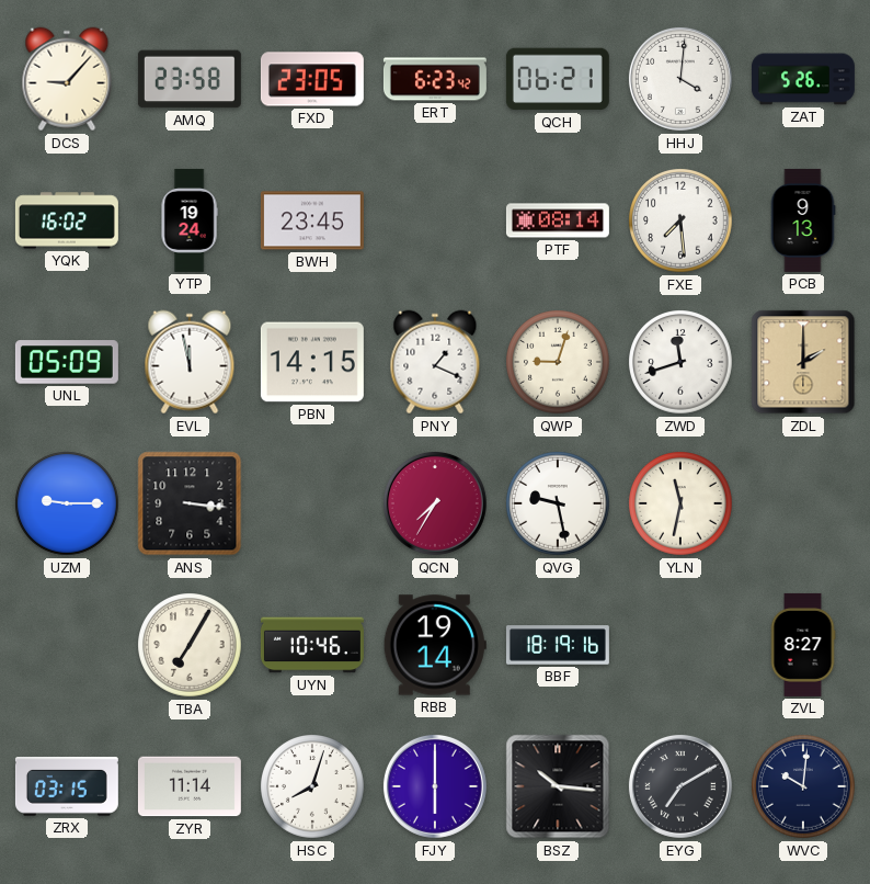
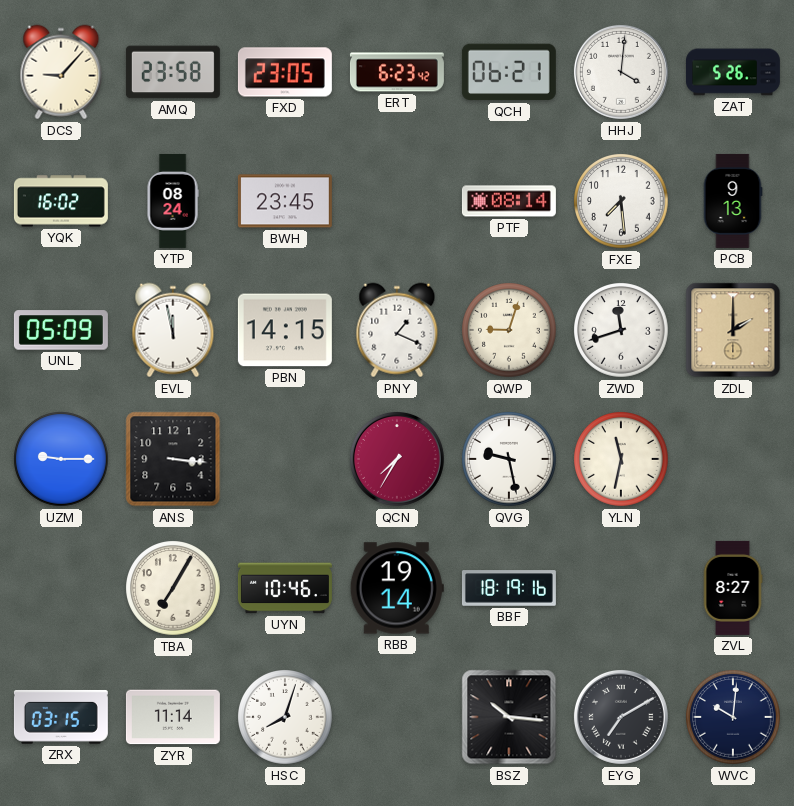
YTP: 19:24 -> 08:24
FJY: 6:00 -> none
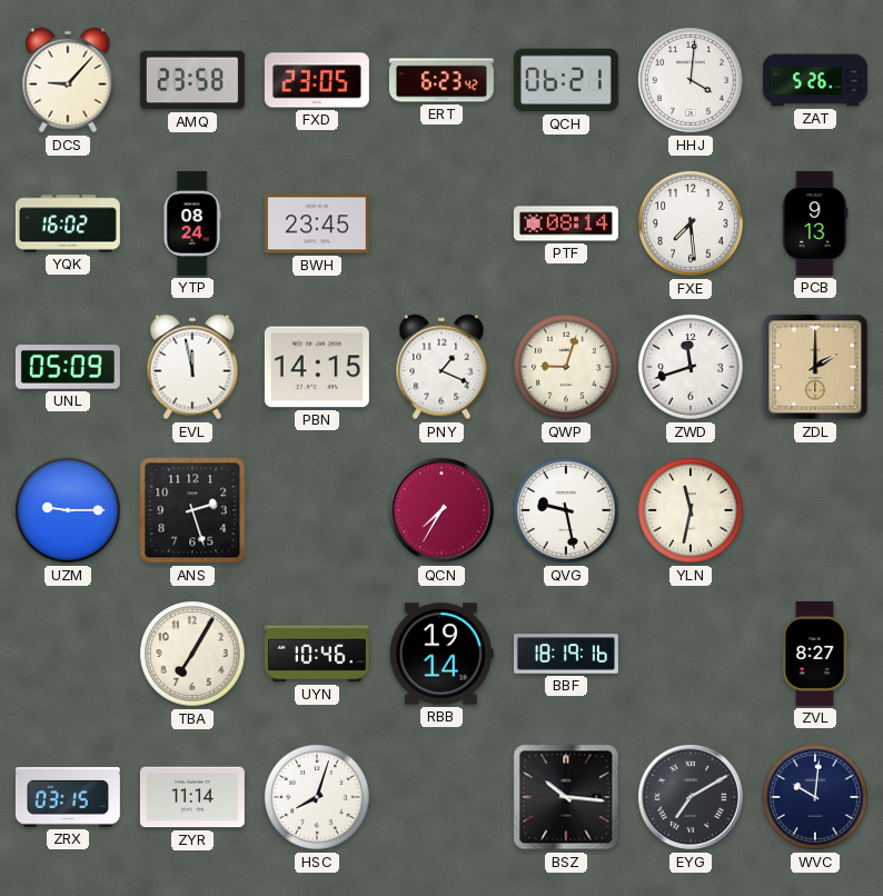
ANS: 3:16 -> 2:27
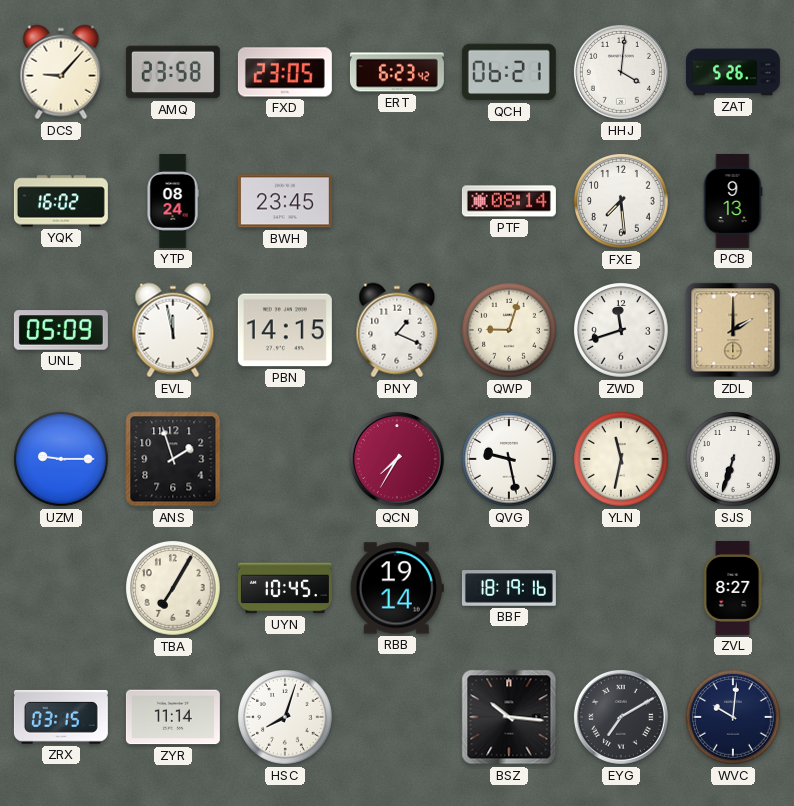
ANS: 2:27 -> 1:57
SJS: none -> 6:33
UYN: 10:46 -> 10:45
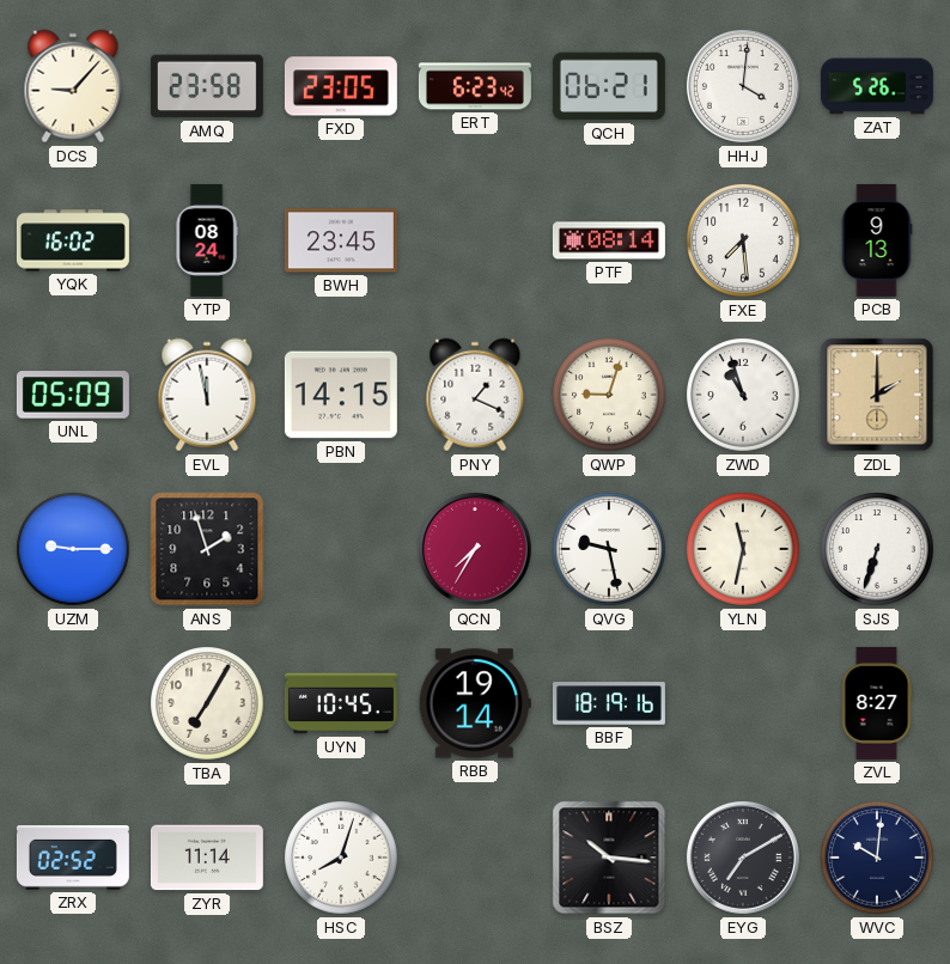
ZWD: 11:42 -> 10:57
ZRX: 03:15 -> 02:52
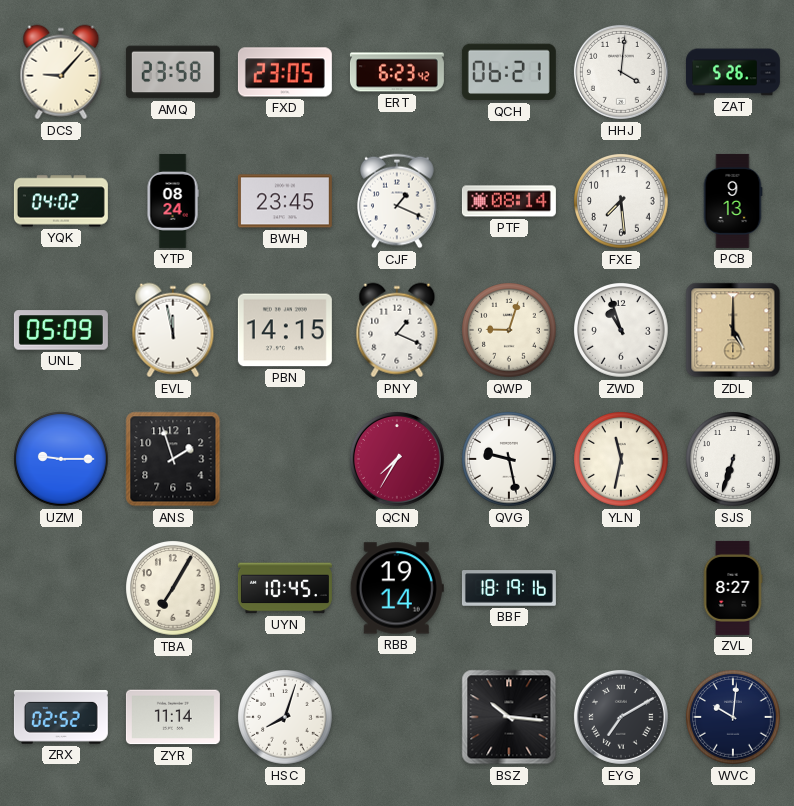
YQK: 16:02 -> 04:02
CJF: none -> 1:19
ZDL: 2:00 -> 5:00
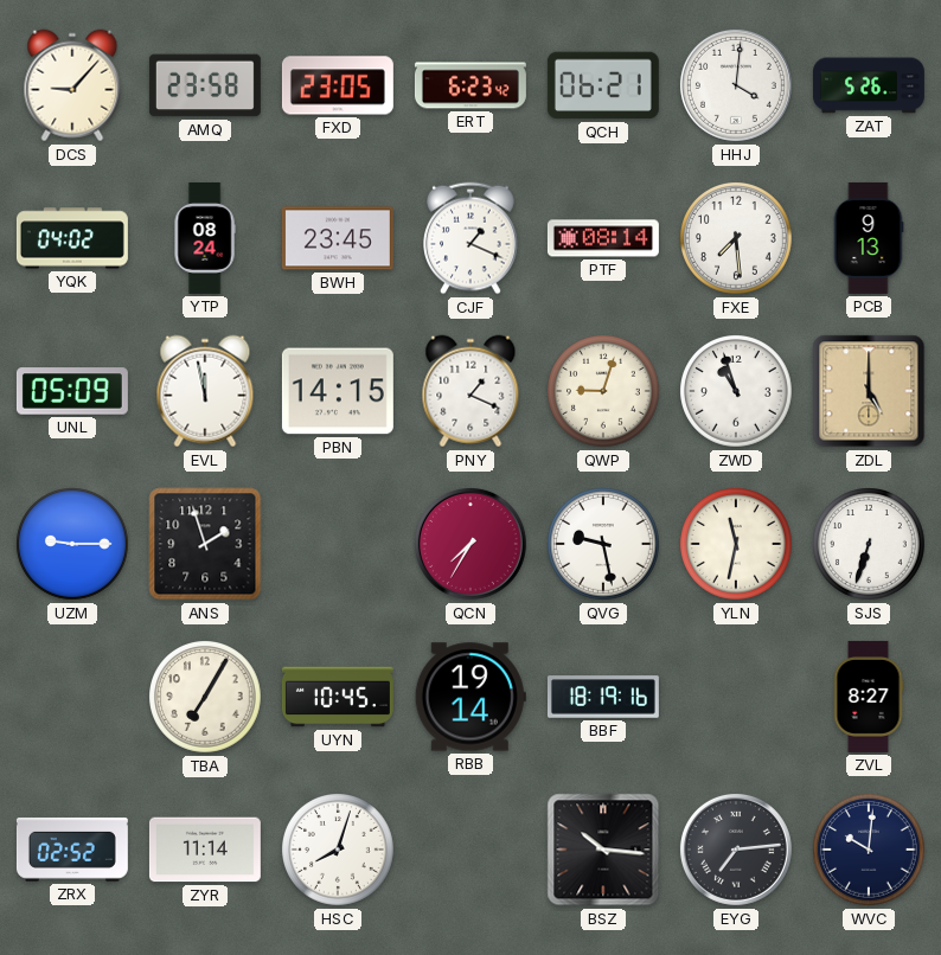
EYG: 7:10 -> 7:14
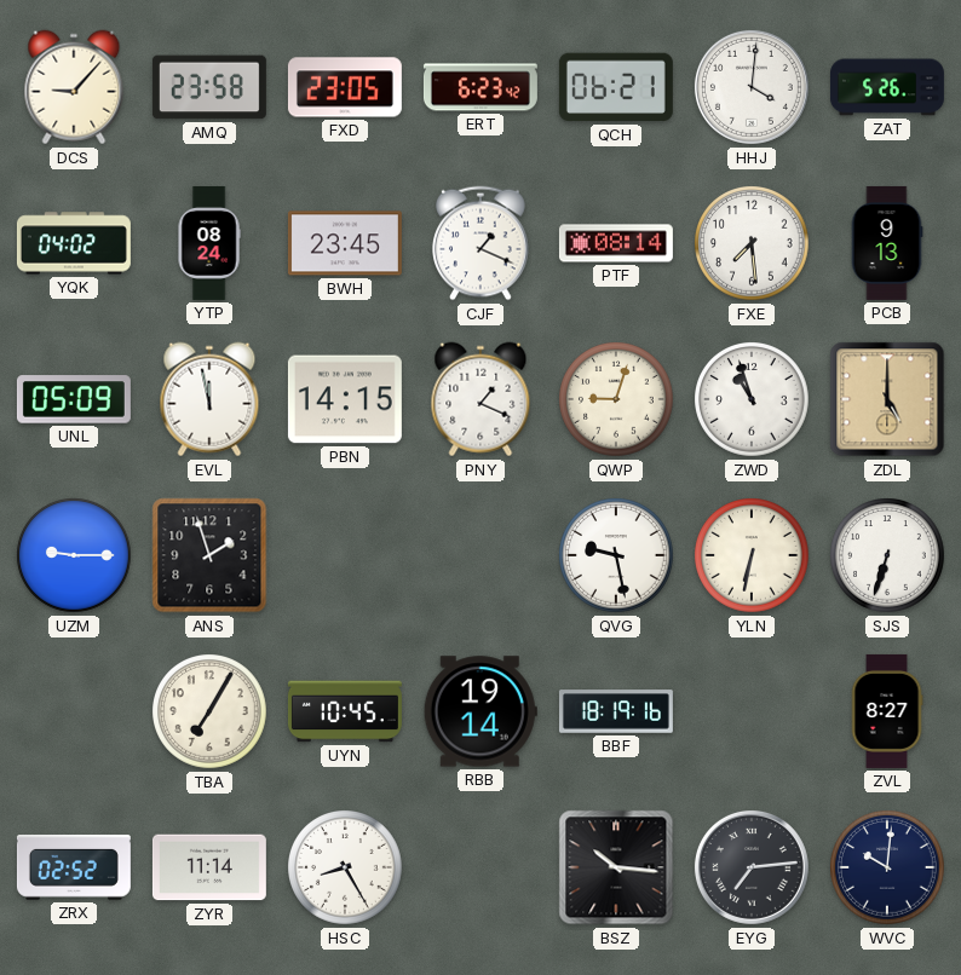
QCN: 7:35 -> none
YLN: 11:32 -> 6:32
HSC: 8:03 -> 8:25
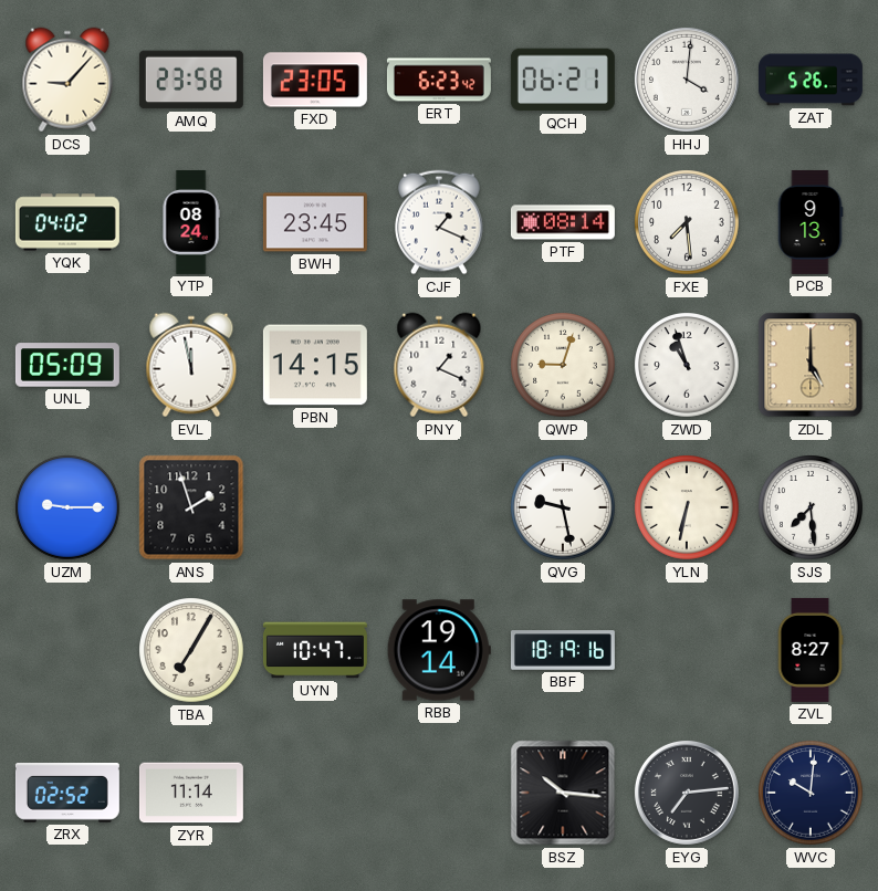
SJS: 6:33 -> 7:29
UYN: 10:45 -> 10:47
HSC: 8:25 -> none
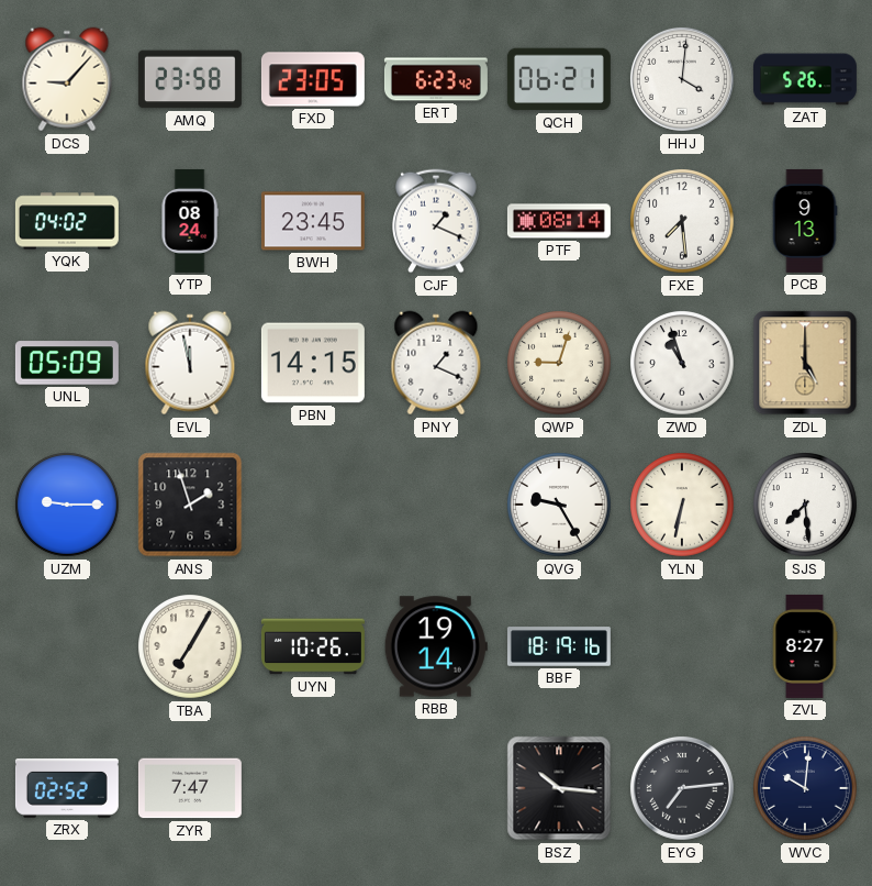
QVG: 9:28 -> 9:25
UYN: 10:47 -> 10:26
ZYR: 11:14 -> 7:47
